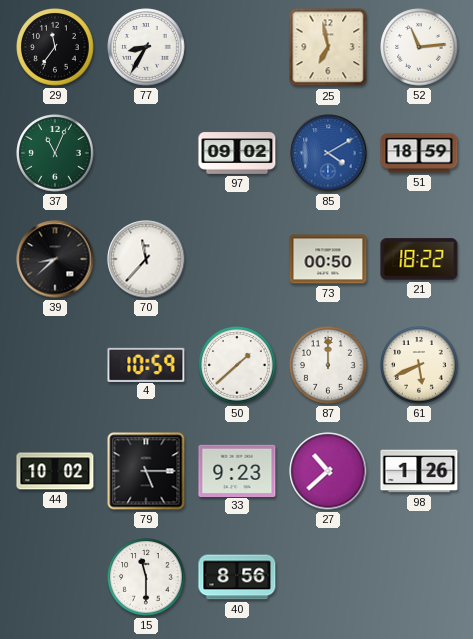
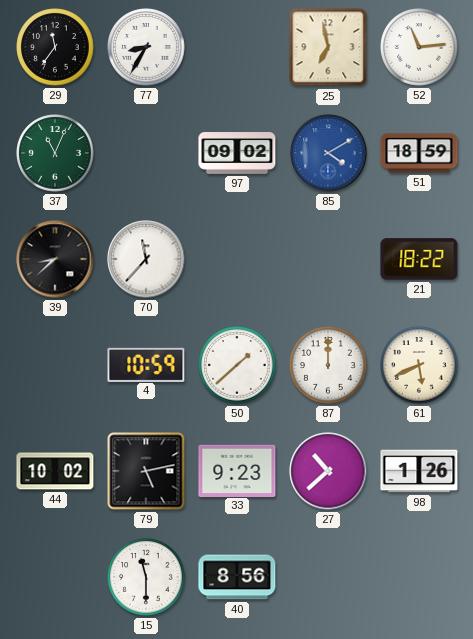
73: 00:50 -> none
79: 5:15 -> 5:13
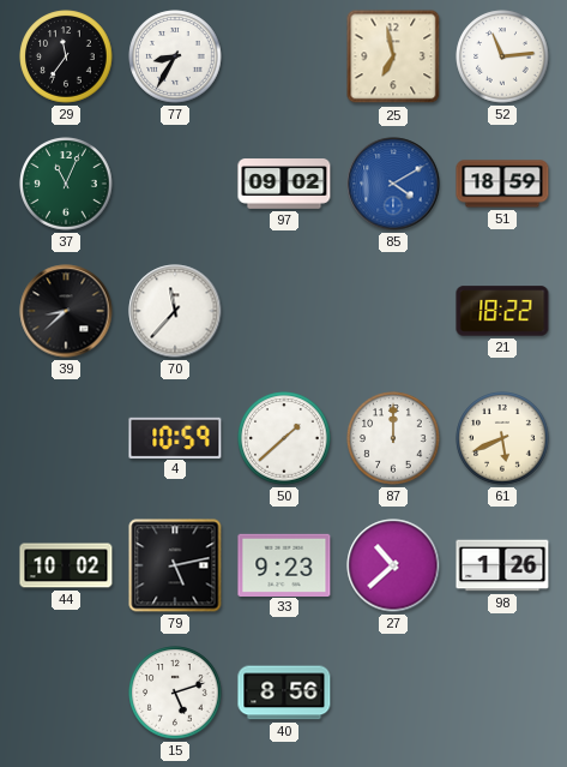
15: 11:30 -> 5:12
